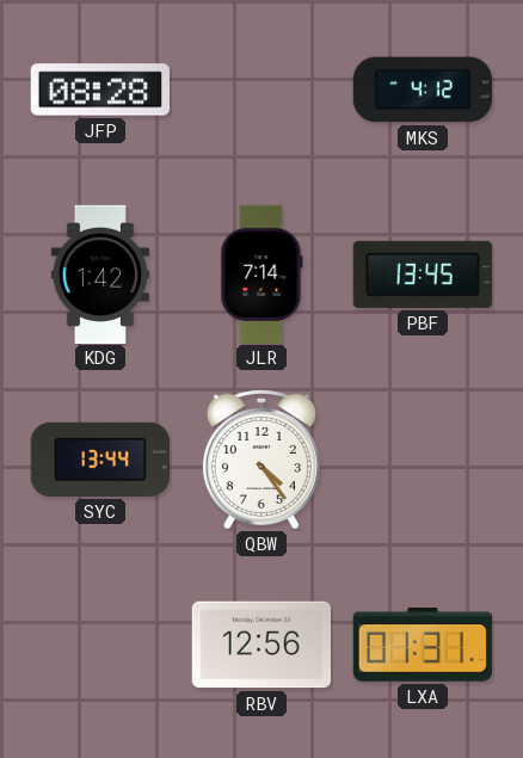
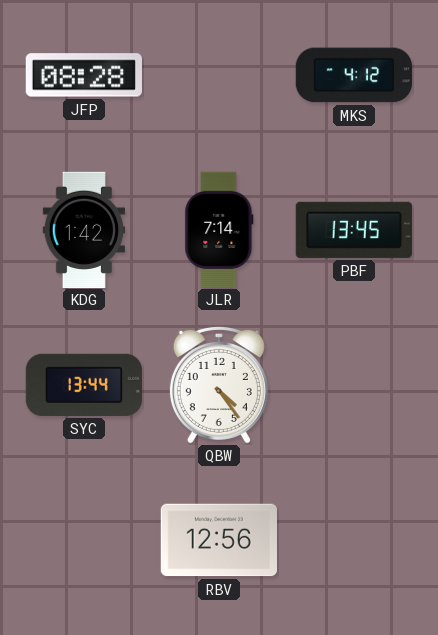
LXA: 01:31 -> none
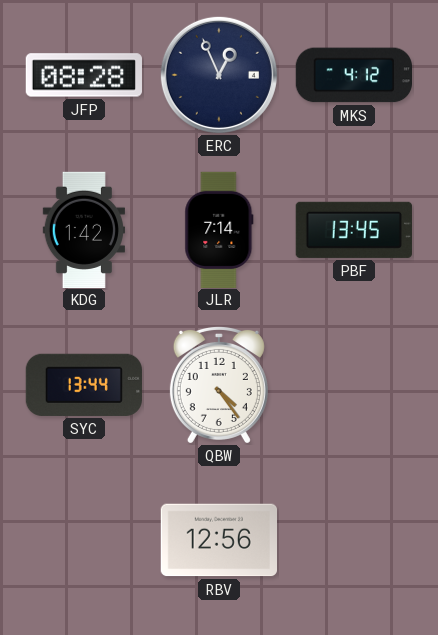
ERC: none -> 12:56
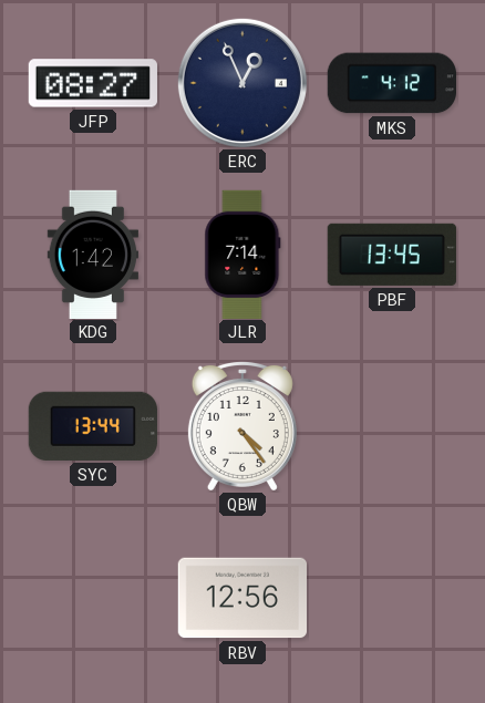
JFP: 08:28 -> 08:27
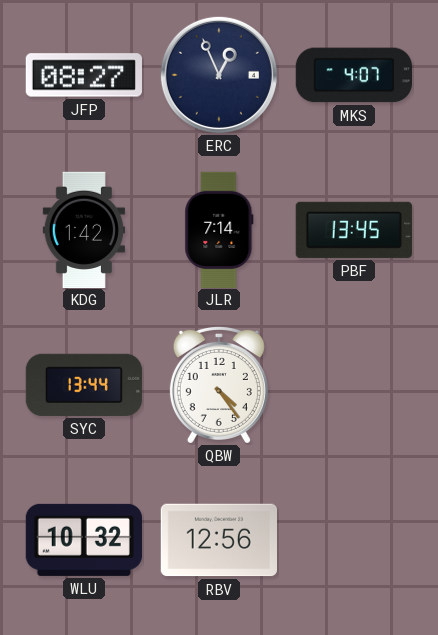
MKS: 4:12 -> 4:07
WLU: none -> 10:32
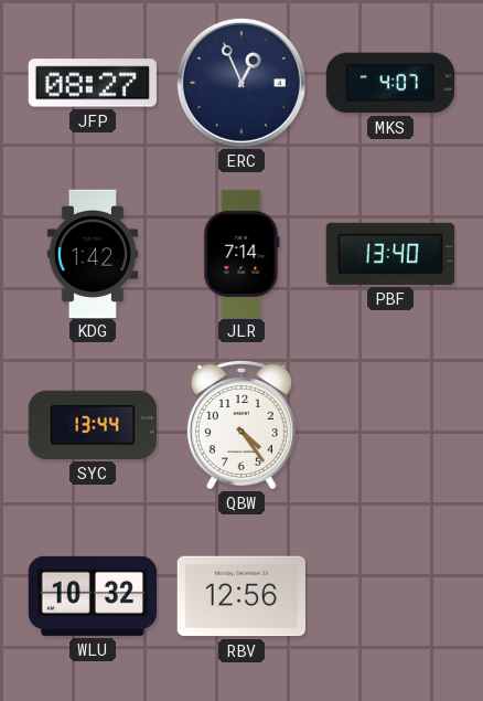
PBF: 13:45 -> 13:40
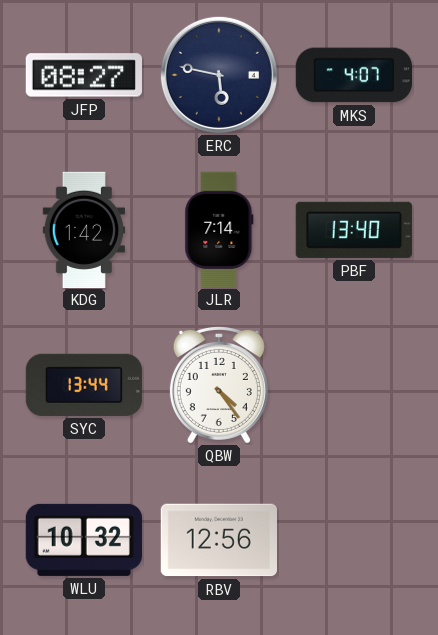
ERC: 12:56 -> 5:47
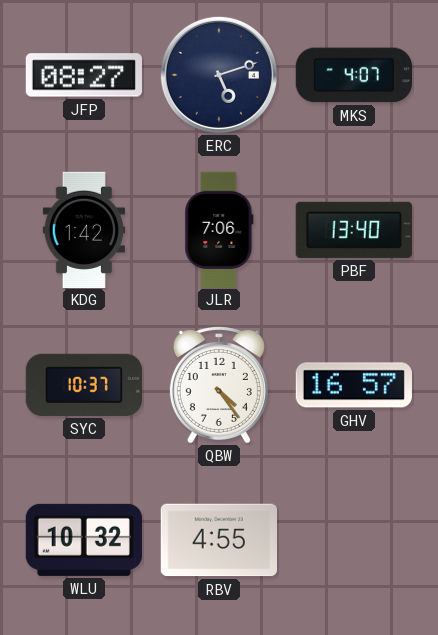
ERC: 5:47 -> 5:12
JLR: 7:14 -> 7:06
SYC: 13:44 -> 10:37
GHV: none -> 16:57
RBV: 12:56 -> 4:55
